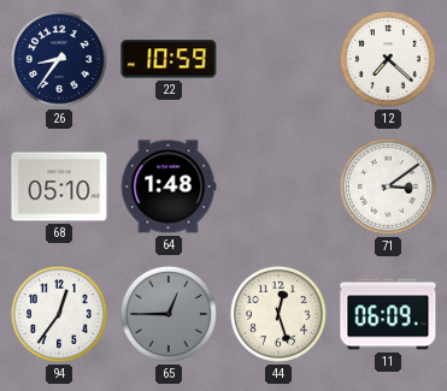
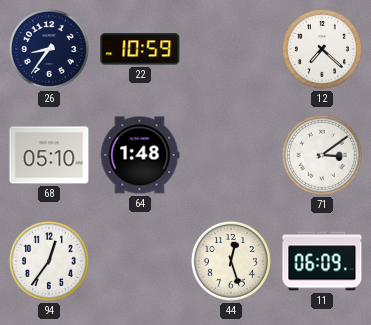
65: 12:45 -> none
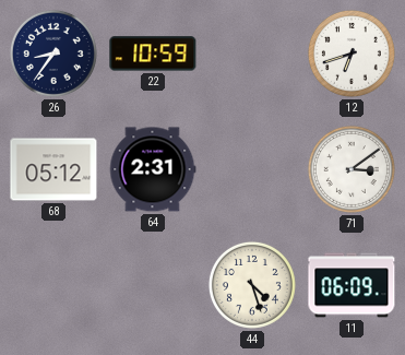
12: 7:22 -> 6:42
68: 05:10 -> 05:12
64: 1:48 -> 2:31
94: 12:36 -> none
44: 12:27 -> 4:27
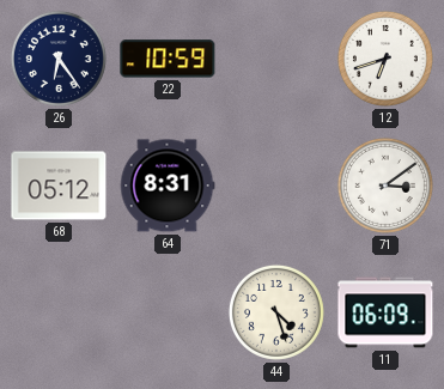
26: 8:36 -> 6:24
64: 2:31 -> 8:31
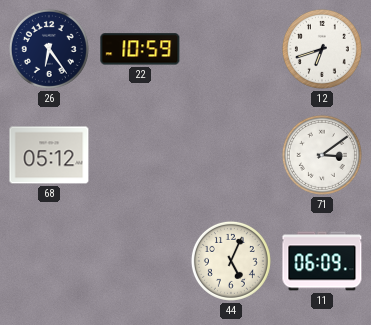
64: 8:31 -> none
44: 4:27 -> 5:04
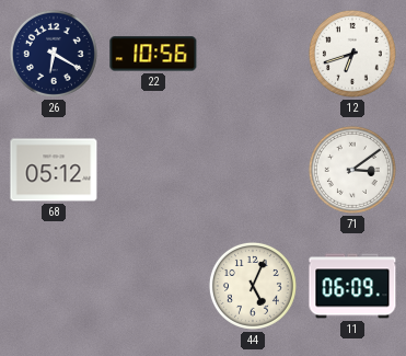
26: 6:24 -> 6:20
22: 10:59 -> 10:56
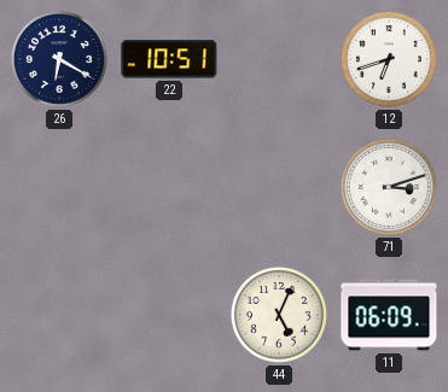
22: 10:56 -> 10:51
68: 05:12 -> none
71: 3:09 -> 3:12
